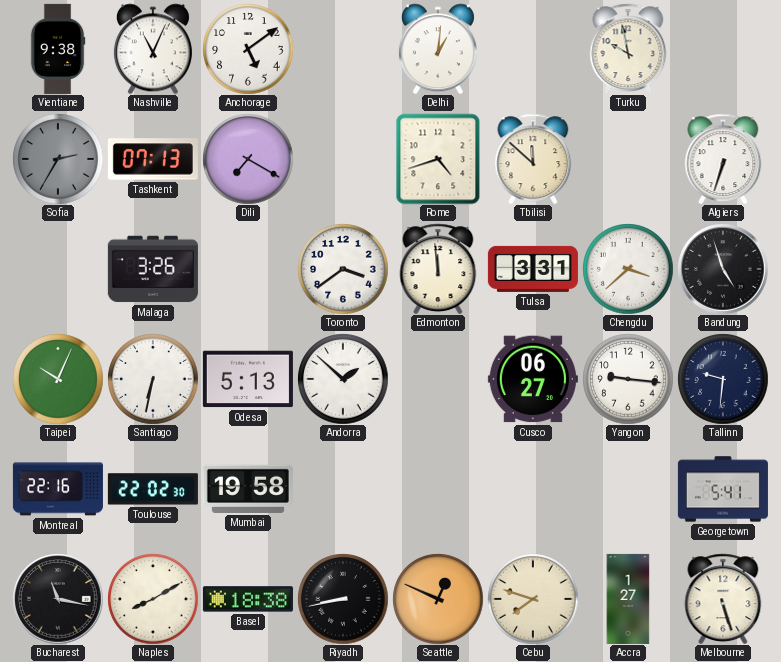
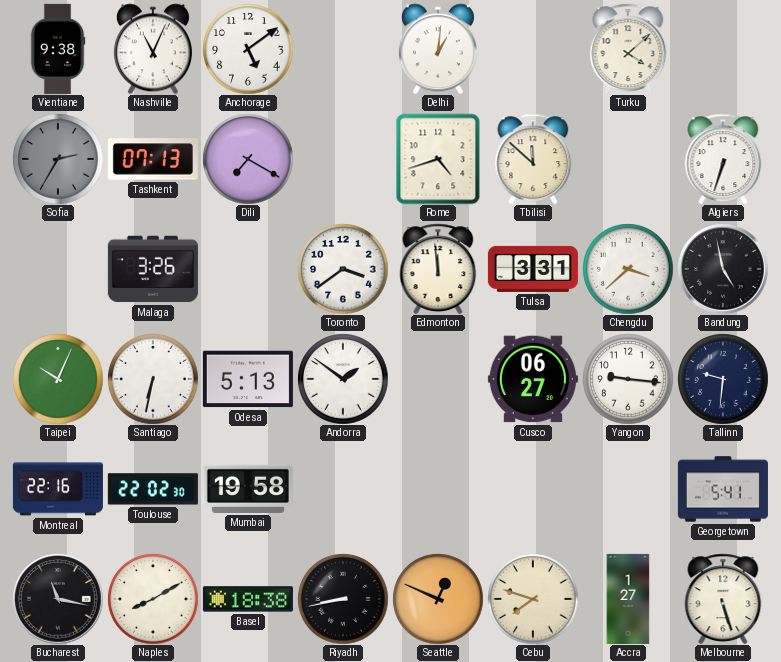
Turku: 9:58 -> 4:08
Bandung: 4:57 -> 4:58
Andorra: 1:52 -> 1:51
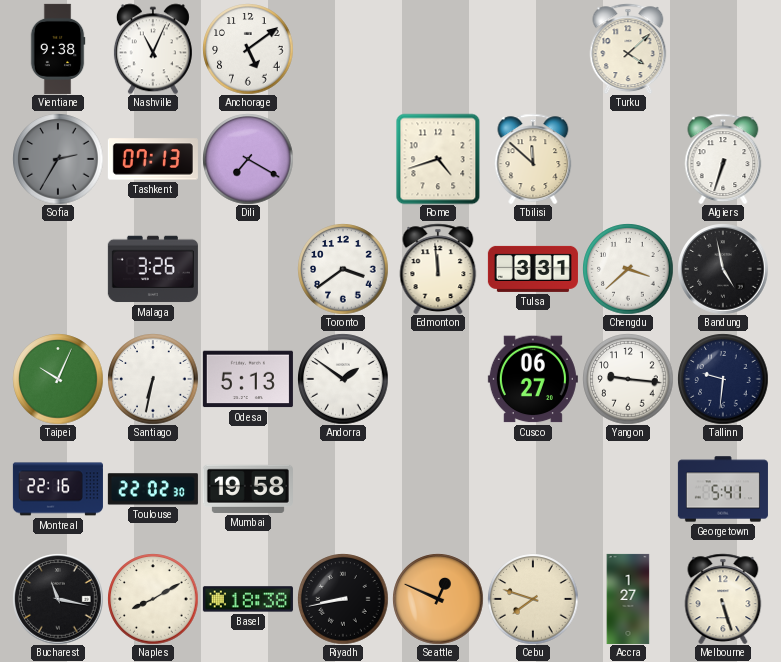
Delhi: 1:01 -> none
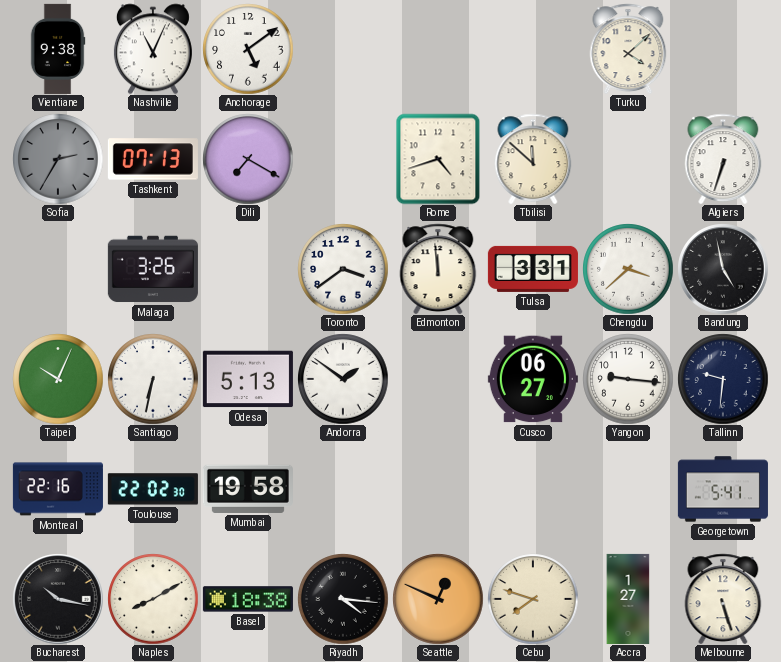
Bucharest: 11:17 -> 10:17
Riyadh: 8:43 -> 4:16
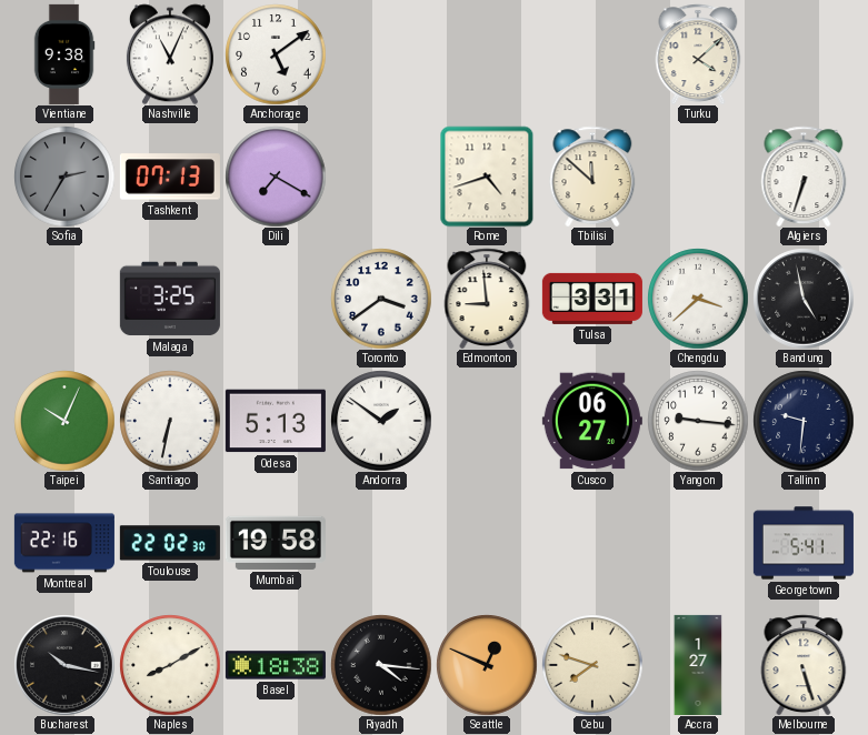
Malaga: 3:26 -> 3:25
Edmonton: 11:59 -> 8:59
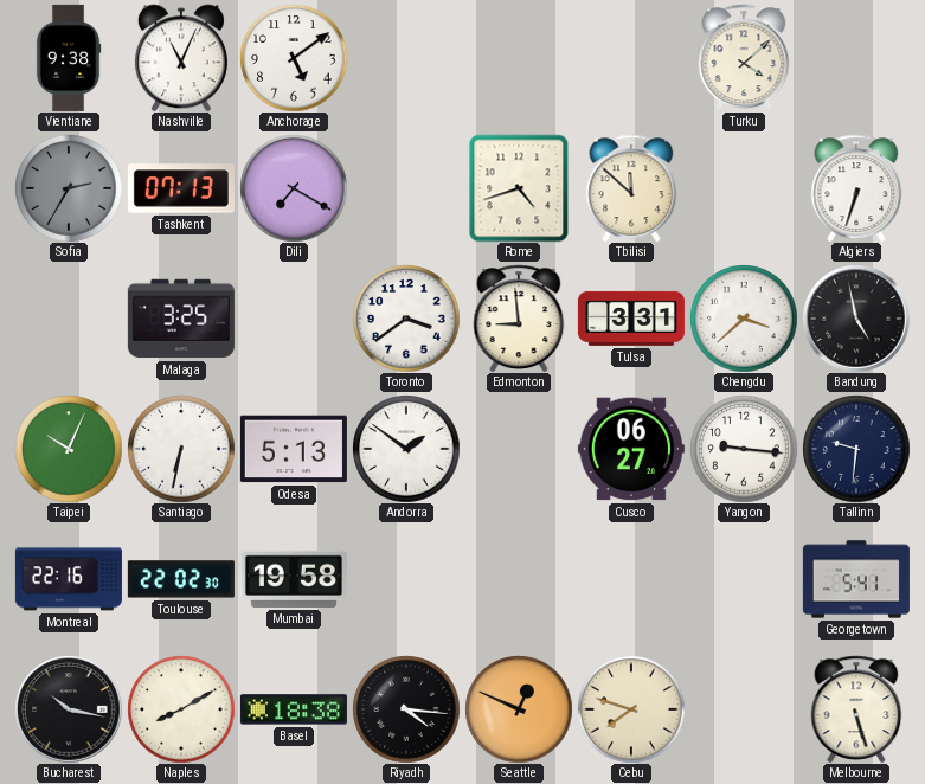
Accra: 1:27 -> none
